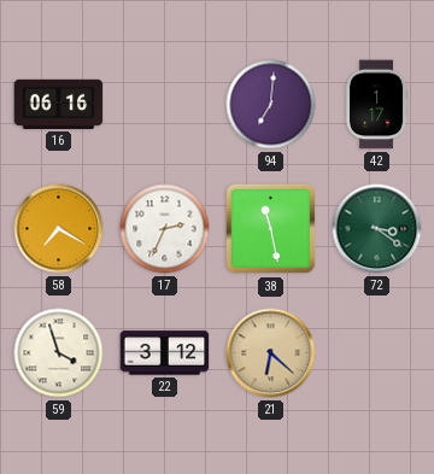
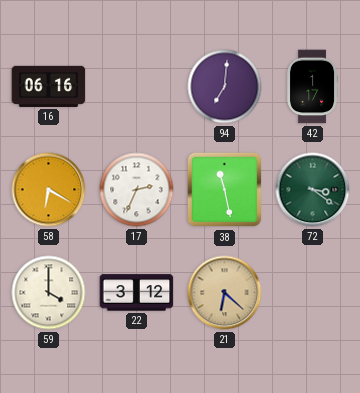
58: 7:20 -> 6:20
59: 3:57 -> 4:00
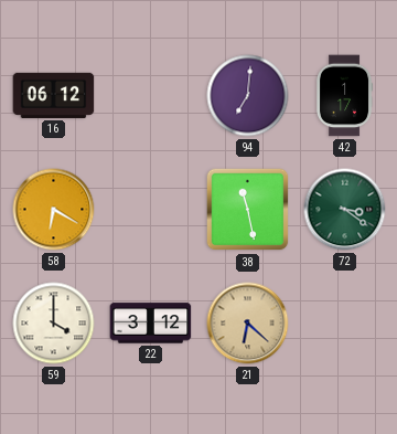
16: 06:16 -> 06:12
17: 2:34 -> none
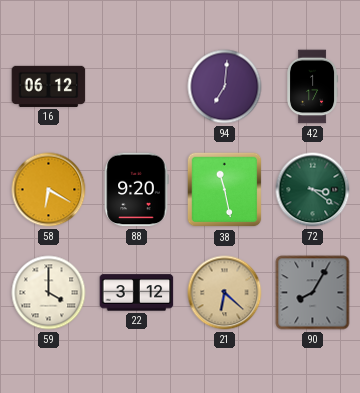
88: none -> 9:20
90: none -> 8:05
